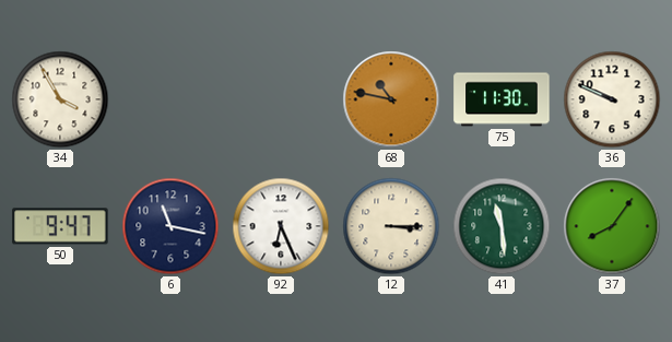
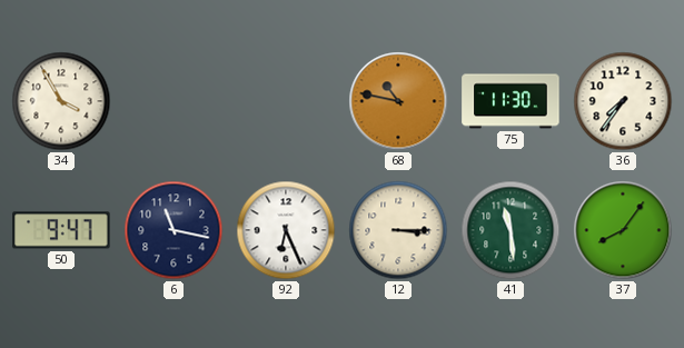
36: 9:49 -> 7:36
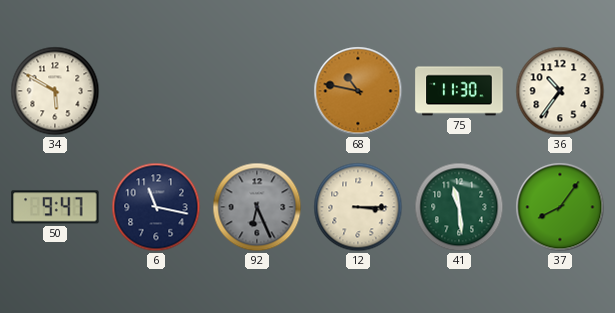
34: 3:55 -> 5:50
36: 7:36 -> 10:36
92 dial: white -> grey
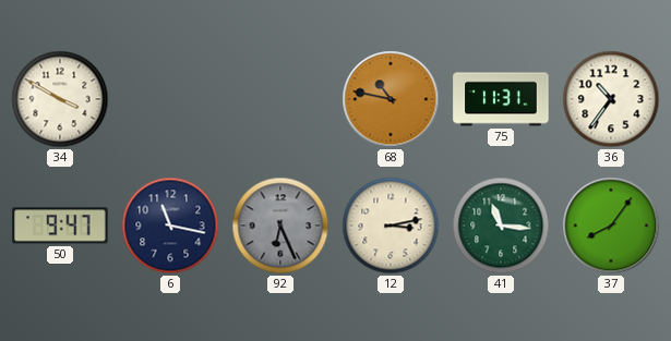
34: 5:50 -> 3:50
75: 11:30 -> 11:31
12: 3:15 -> 3:13
41: 11:29 -> 11:16
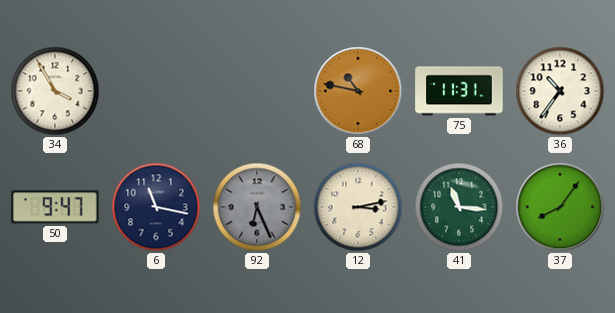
34: 3:50 -> 3:55
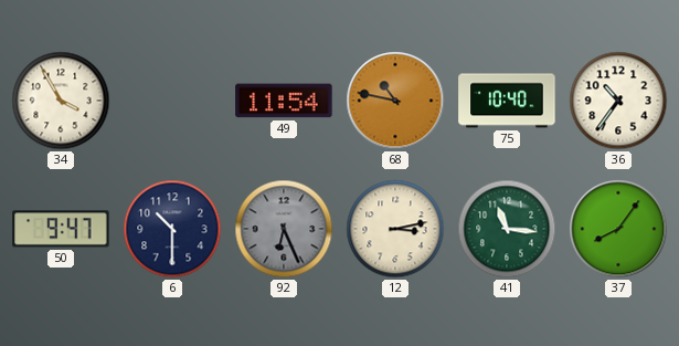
49: none -> 11:54
75: 11:31 -> 10:40
6: 11:17 -> 10:30
